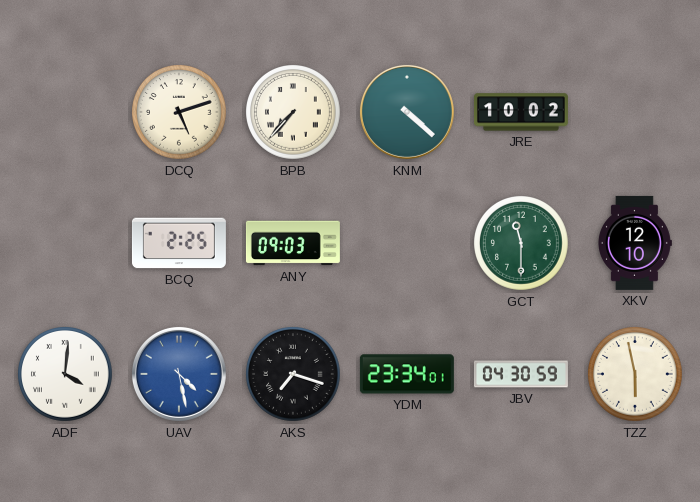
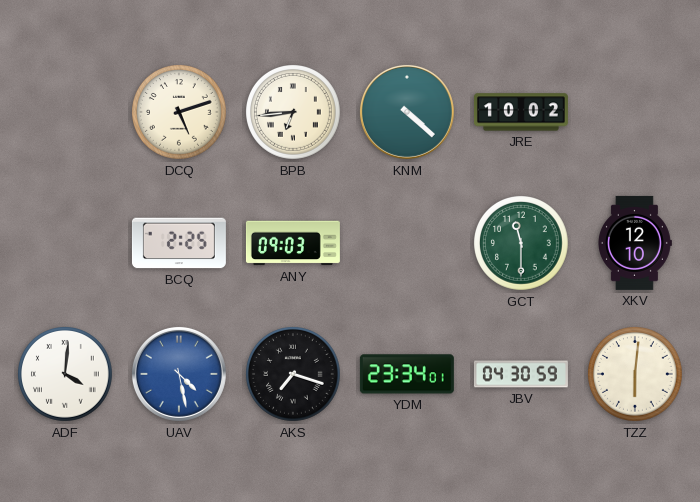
BPB: 7:37 -> 6:44
TZZ: 5:58 -> 6:01
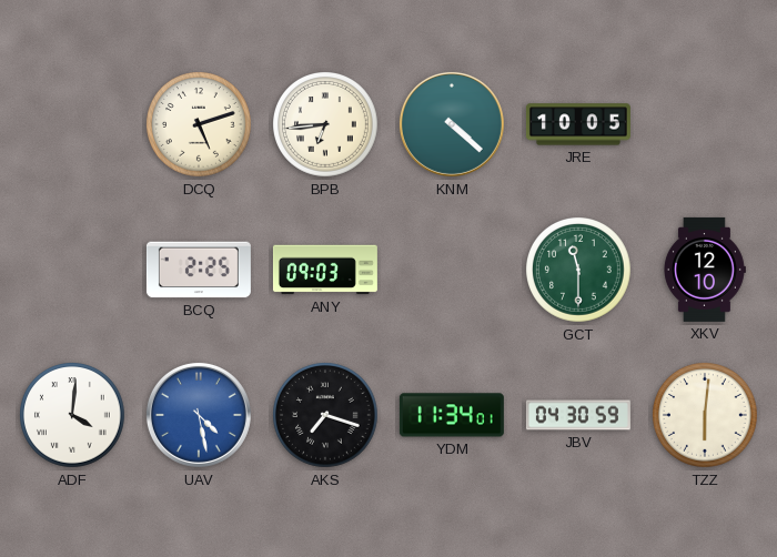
JRE: 10:02 -> 10:05
YDM: 23:34 -> 11:34
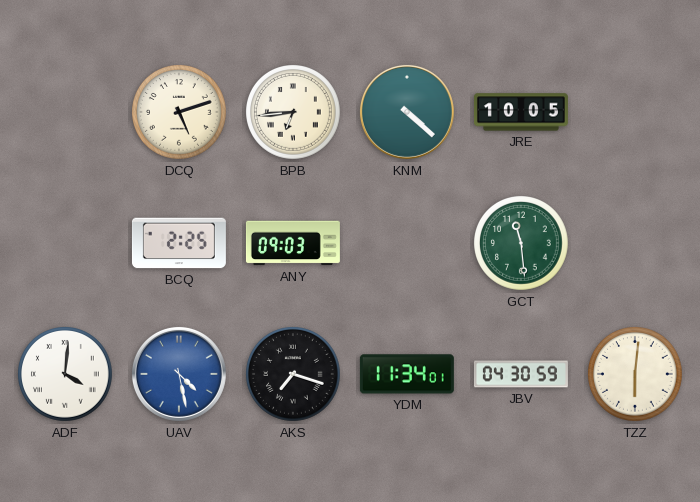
GCT: 11:30 -> 11:29
XKV: 12:10 -> none
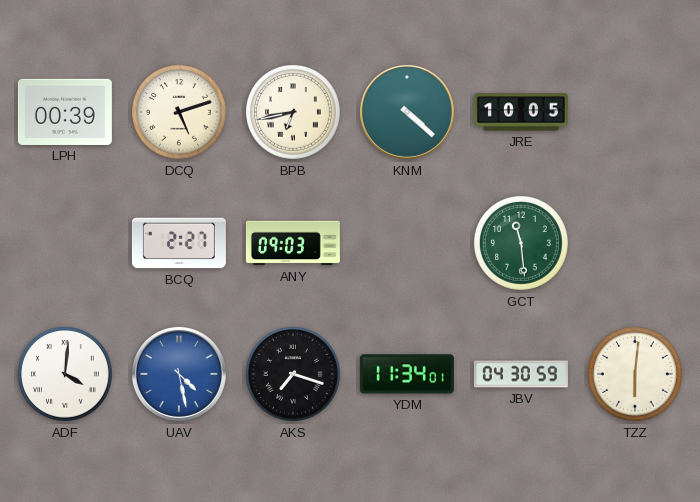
LPH: none -> 00:39
BPB: 6:44 -> 6:43
BCQ: 2:25 -> 2:27
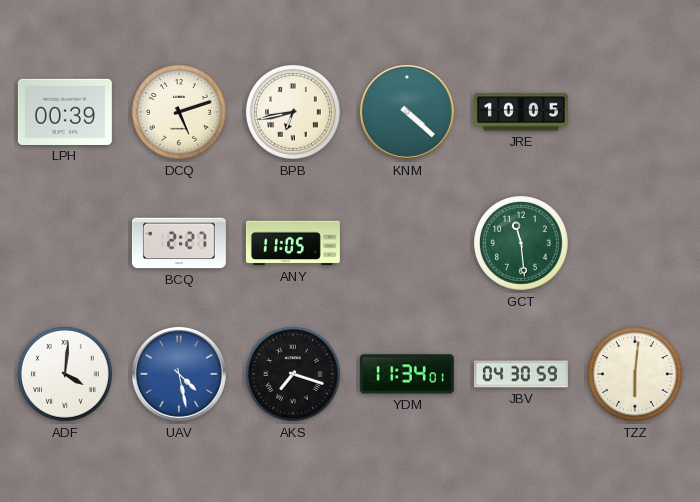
ANY: 09:03 -> 11:05
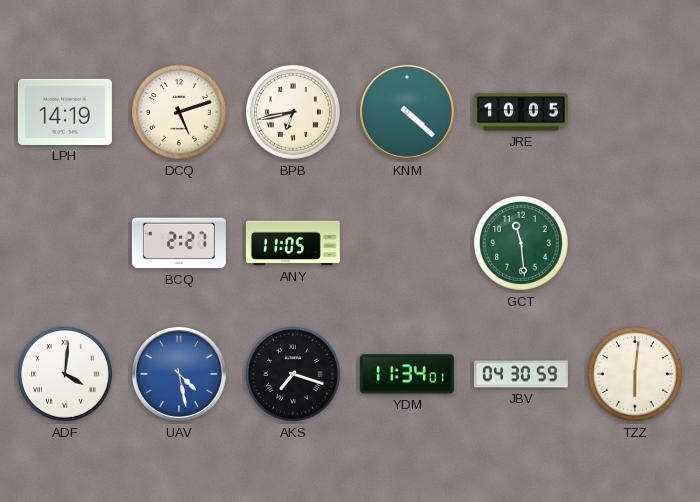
LPH: 00:39 -> 14:19
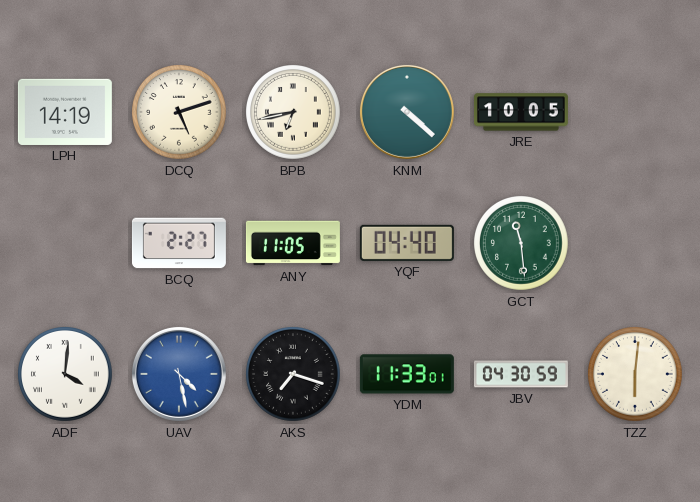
YQF: none -> 04:40
YDM: 11:34 -> 11:33
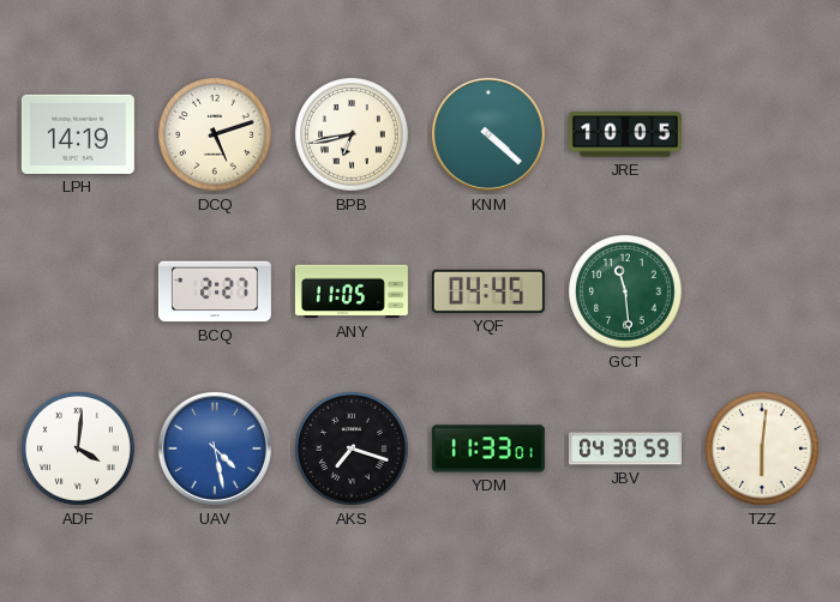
YQF: 04:40 -> 04:45
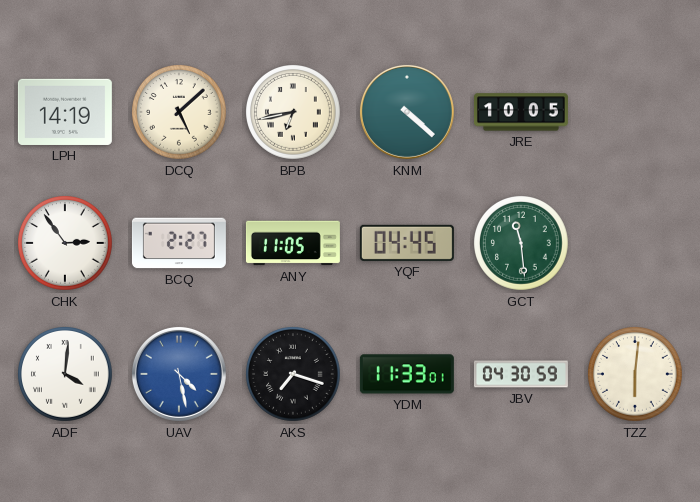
DCQ: 5:12 -> 5:08
CHK: none -> 2:54
